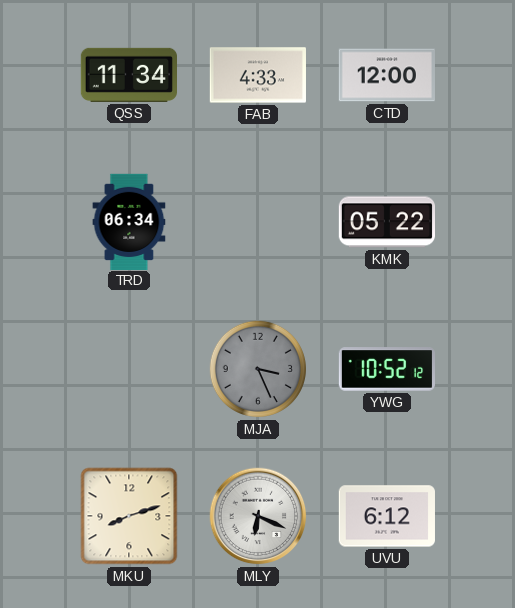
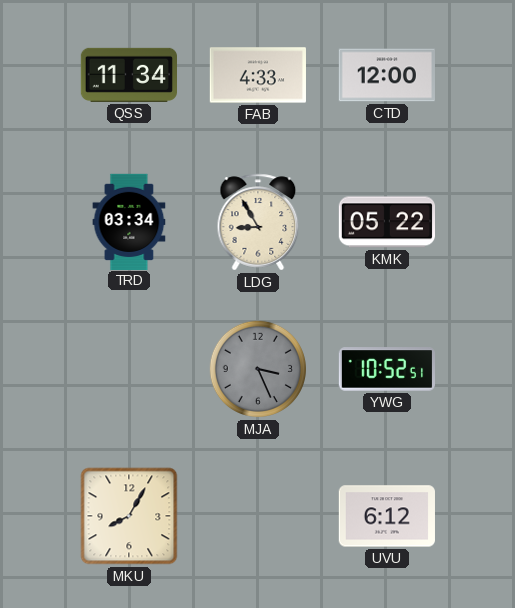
TRD: 06:34 -> 03:34
LDG: none -> 8:55
YWG: 10:52:12 -> 10:52:51
MKU: 8:12 -> 8:05
MLY: 6:19 -> none
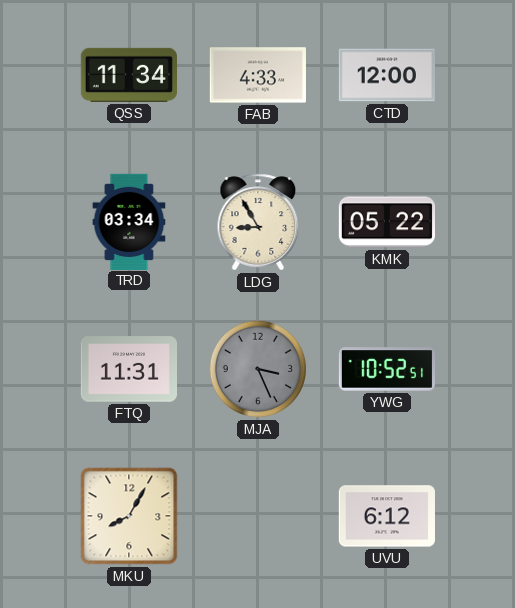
FTQ: none -> 11:31
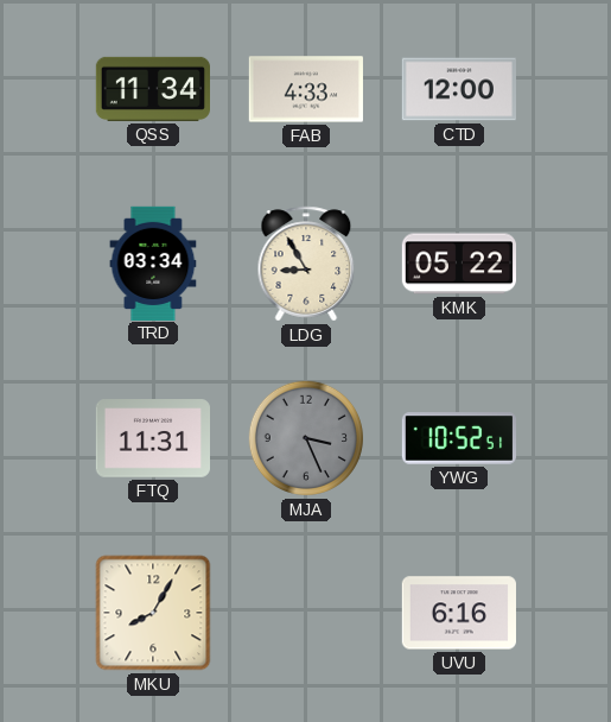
UVU: 6:12 -> 6:16
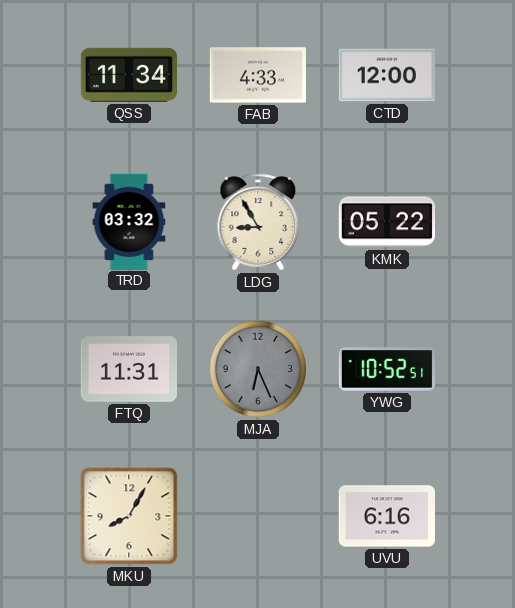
TRD: 03:34 -> 03:32
MJA: 3:26 -> 6:26
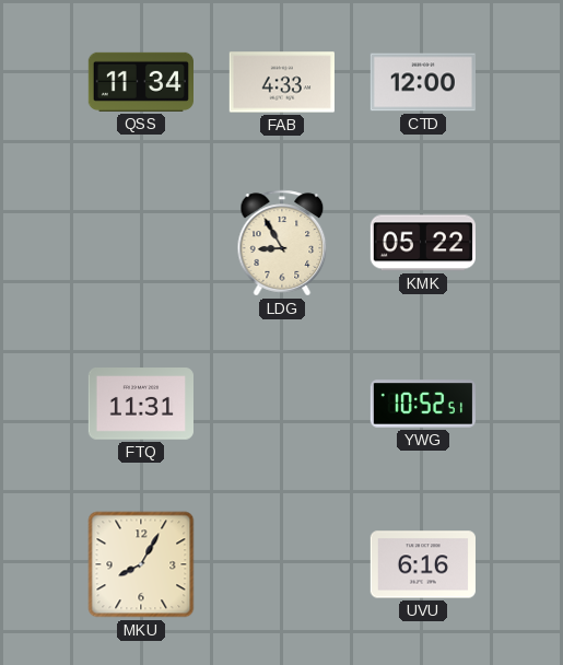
TRD: 03:32 -> none
MJA: 6:26 -> none
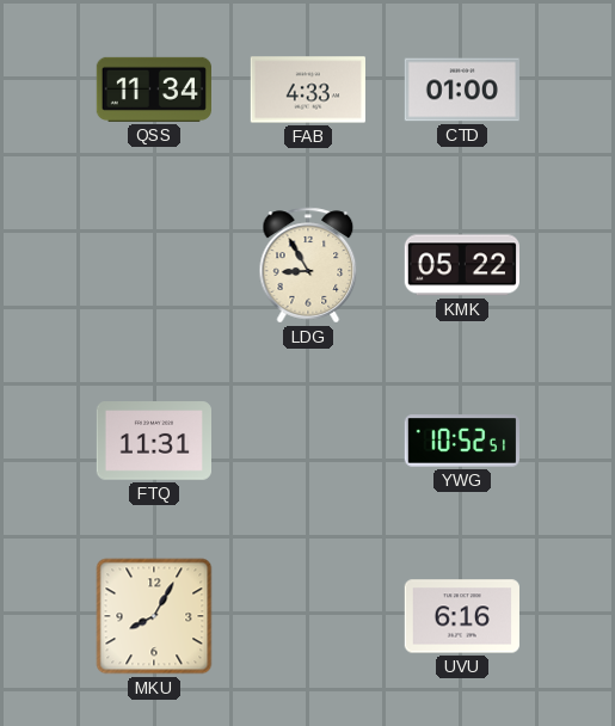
CTD: 12:00 -> 01:00
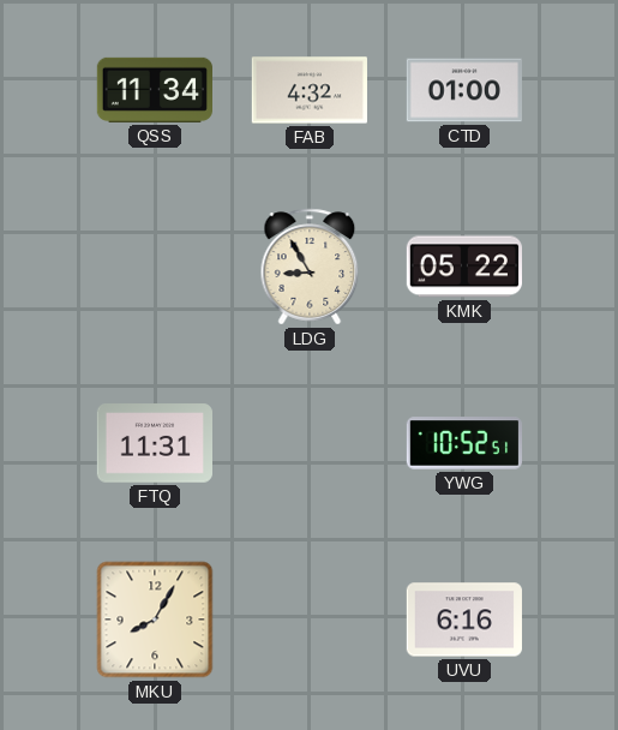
FAB: 4:33 -> 4:32
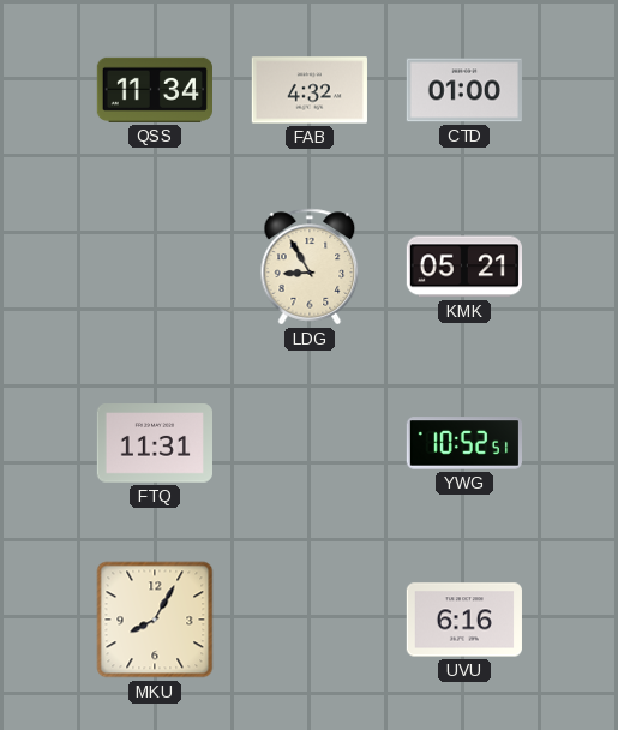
KMK: 05:22 -> 05:21
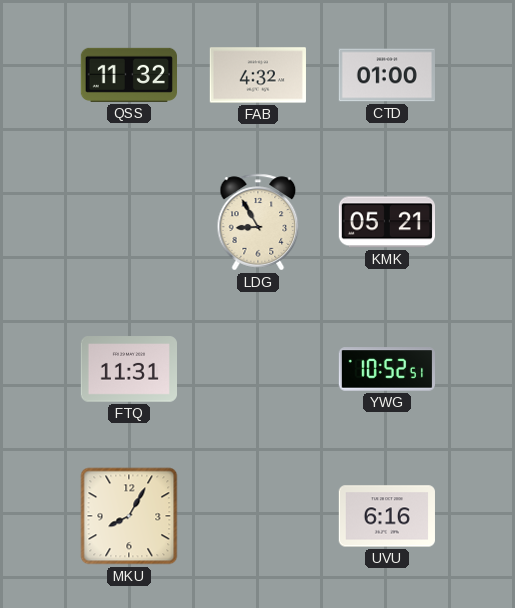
QSS: 11:34 -> 11:32
